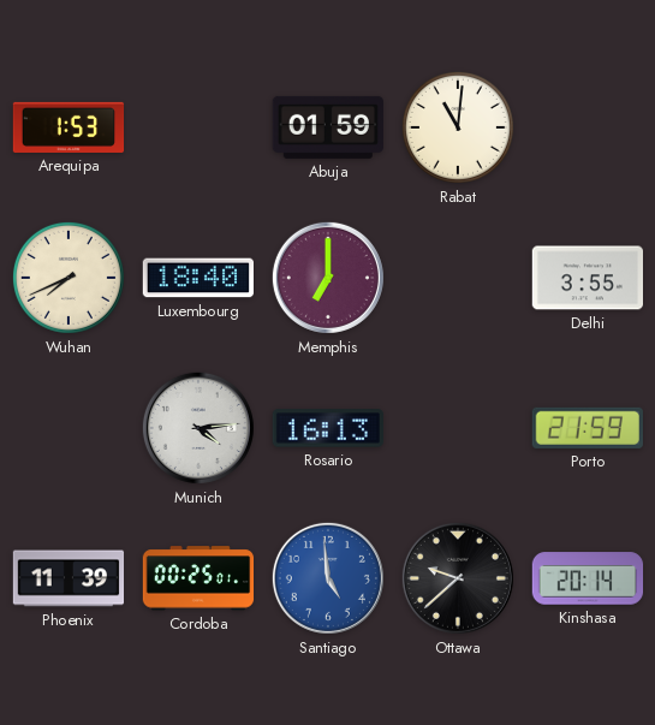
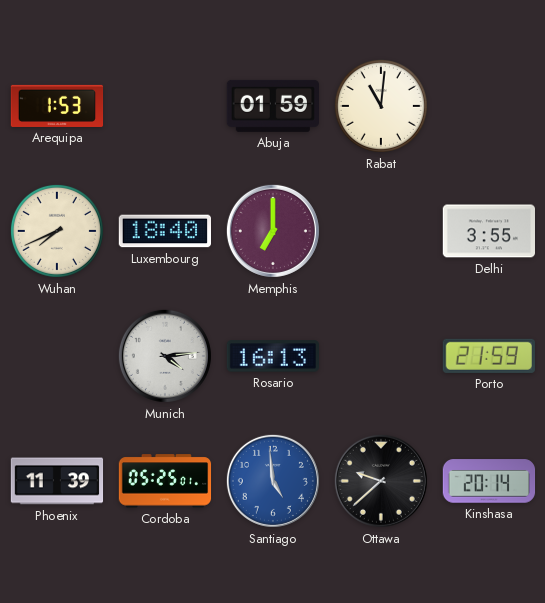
Cordoba: 00:25 -> 05:25
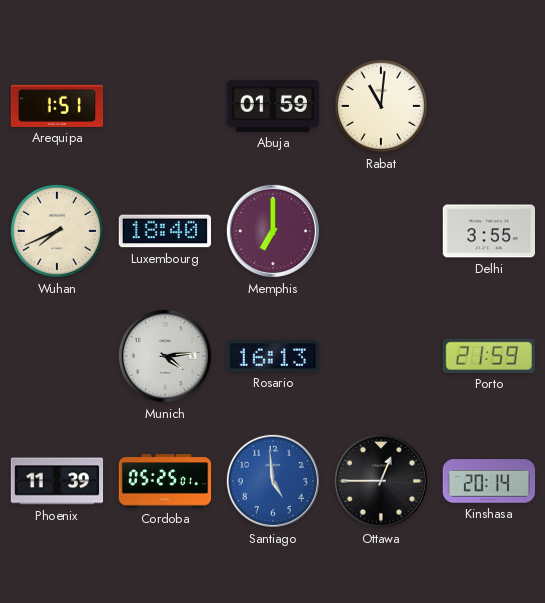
Arequipa: 1:53 -> 1:51
Ottawa: 9:38 -> 12:45
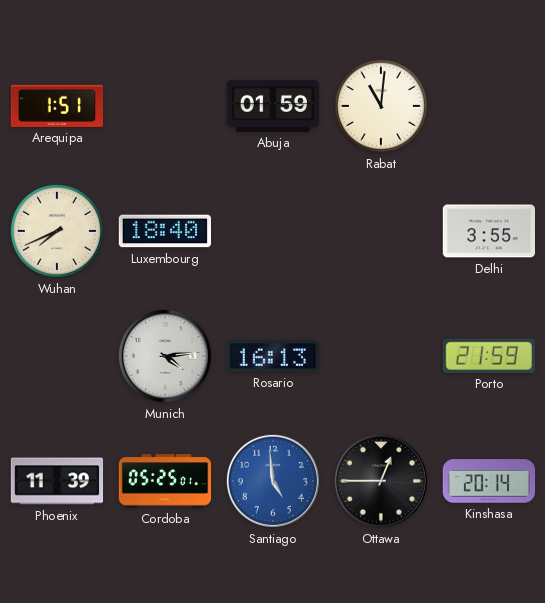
Memphis: 7:00 -> none
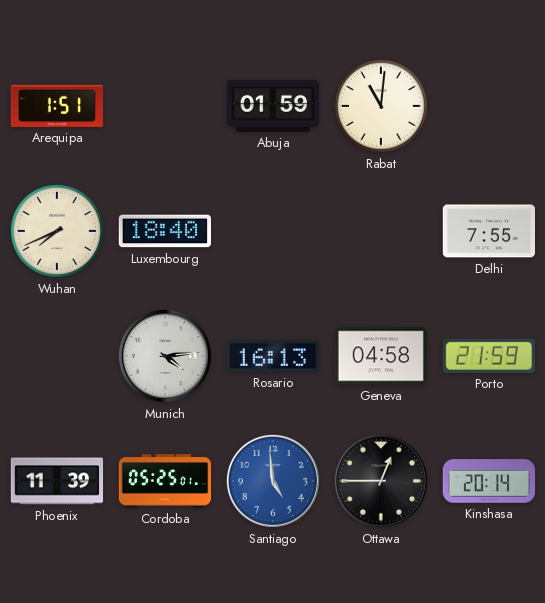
Delhi: 3:55 -> 7:55
Geneva: none -> 04:58
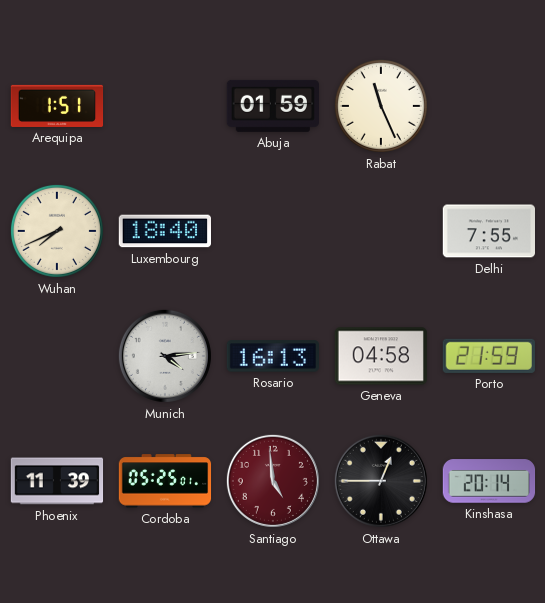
Rabat: 11:01 -> 11:26
Santiago dial: blue -> burgundy
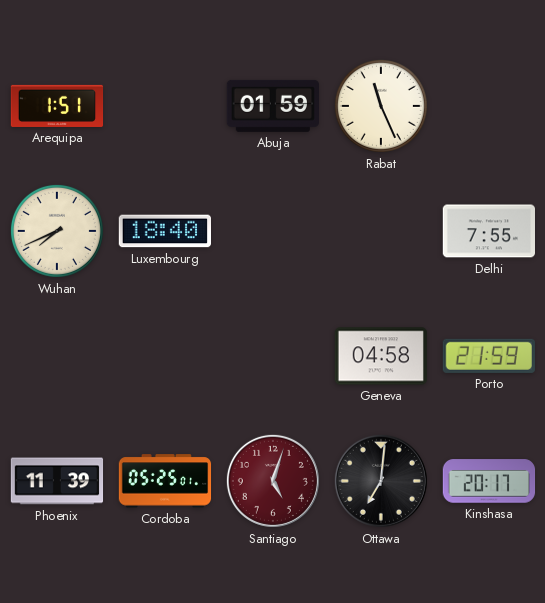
Munich: 4:14 -> none
Rosario: 16:13 -> none
Santiago: 4:59 -> 5:03
Ottawa: 12:45 -> 7:01
Kinshasa: 20:14 -> 20:17
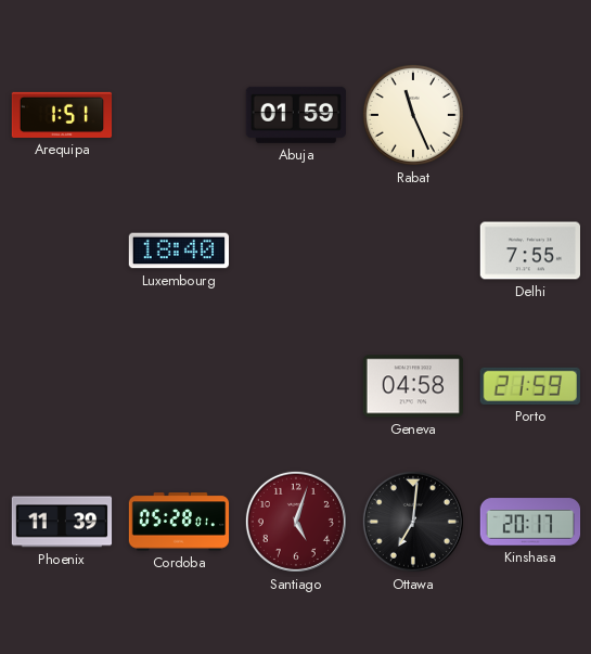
Wuhan: 7:41 -> none
Cordoba: 05:25 -> 05:28
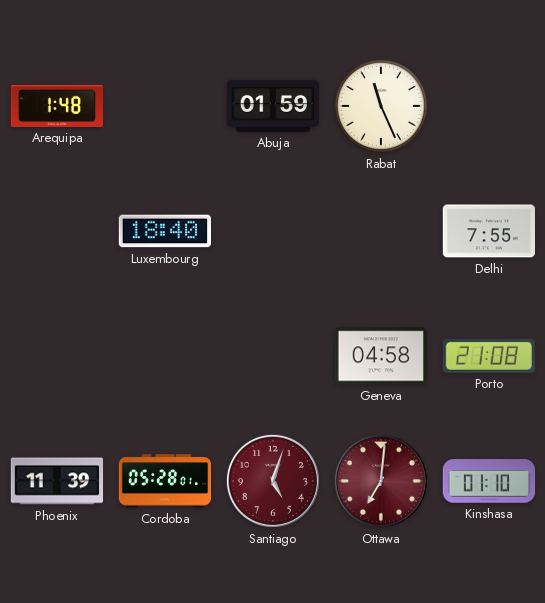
Arequipa: 1:51 -> 1:48
Porto: 21:59 -> 21:08
Ottawa dial: black -> burgundy
Kinshasa: 20:17 -> 01:10
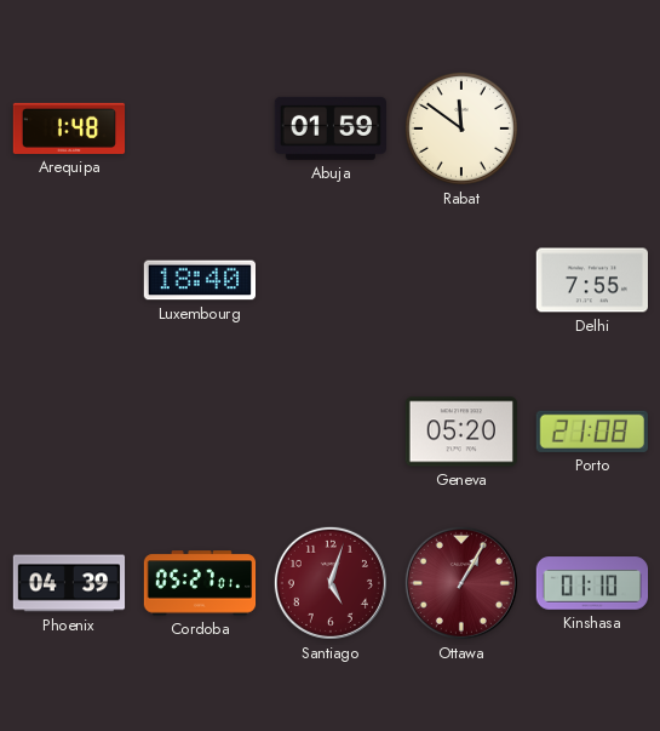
Rabat: 11:26 -> 11:51
Geneva: 04:58 -> 05:20
Phoenix: 11:39 -> 04:39
Cordoba: 05:28 -> 05:27
Ottawa: 7:01 -> 1:05
